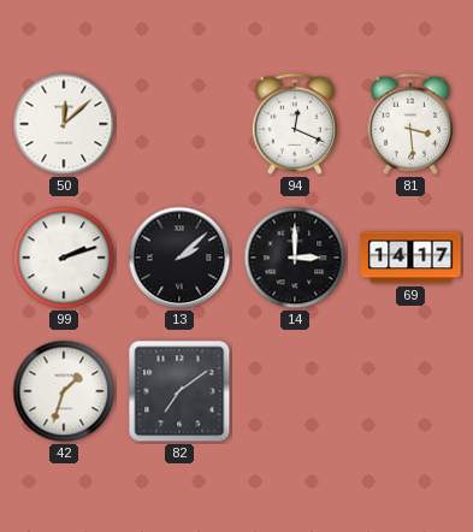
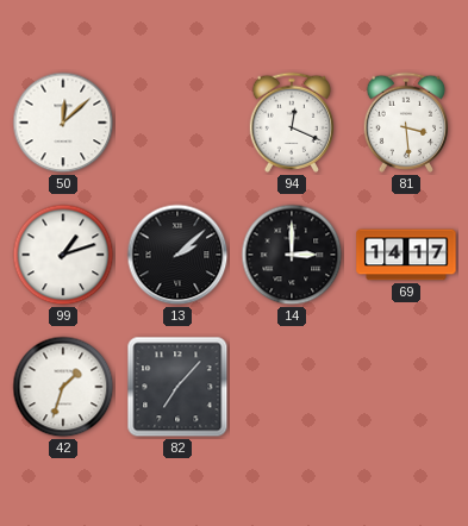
99: 2:12 -> 1:12
82: 7:09 -> 7:07
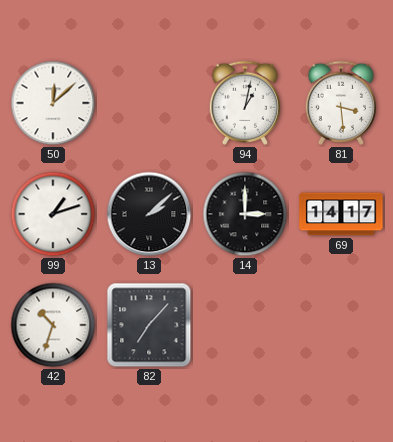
94: 12:19 -> 1:02
42: 1:33 -> 10:33
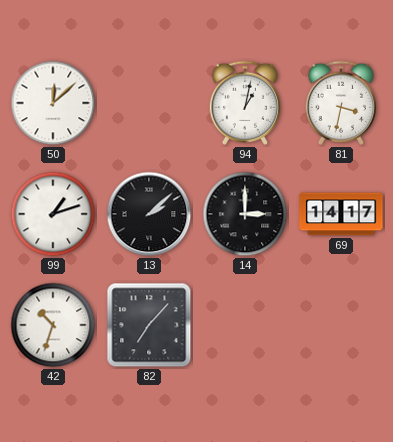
81: 3:29 -> 3:32
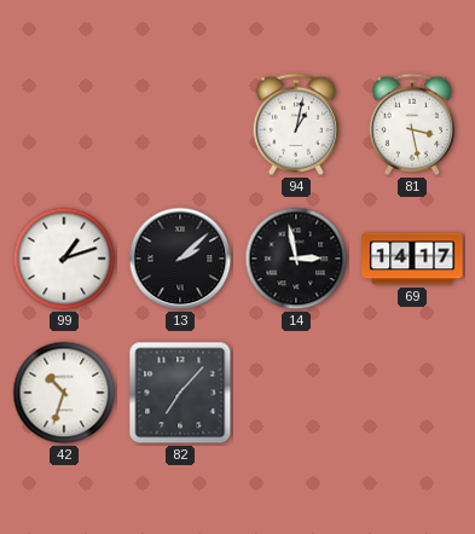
50: 12:08 -> none
81: 3:32 -> 3:28
14: 3:00 -> 2:58
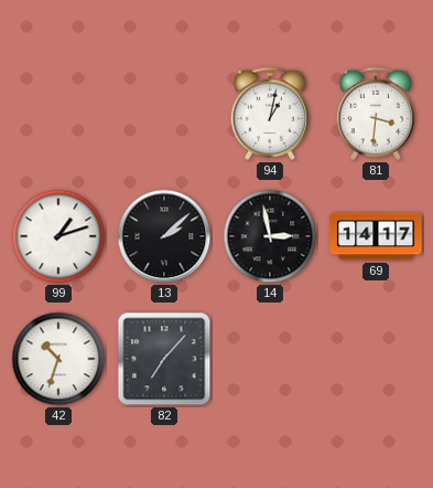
81: 3:28 -> 3:31
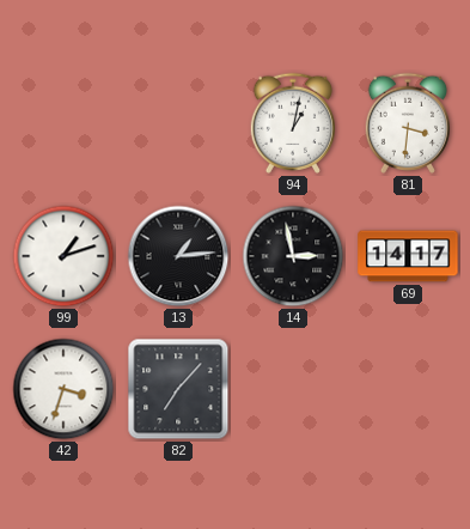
13: 2:08 -> 1:14
42: 10:33 -> 3:33
